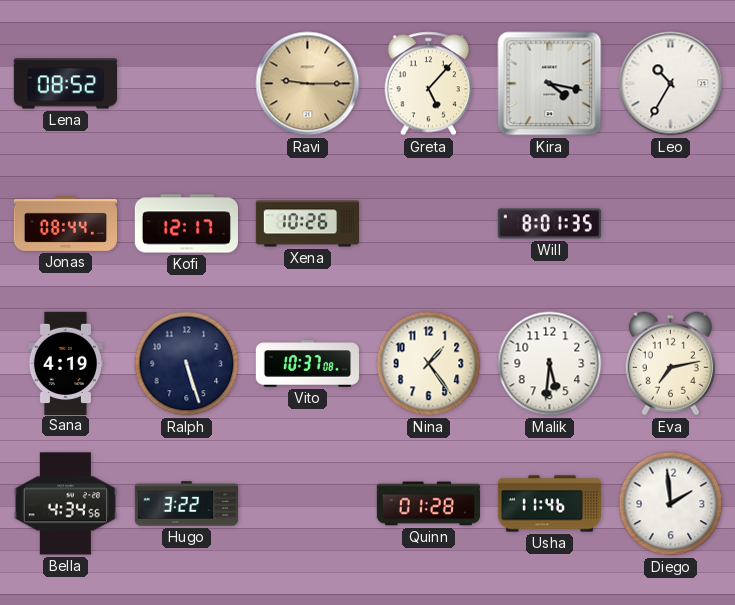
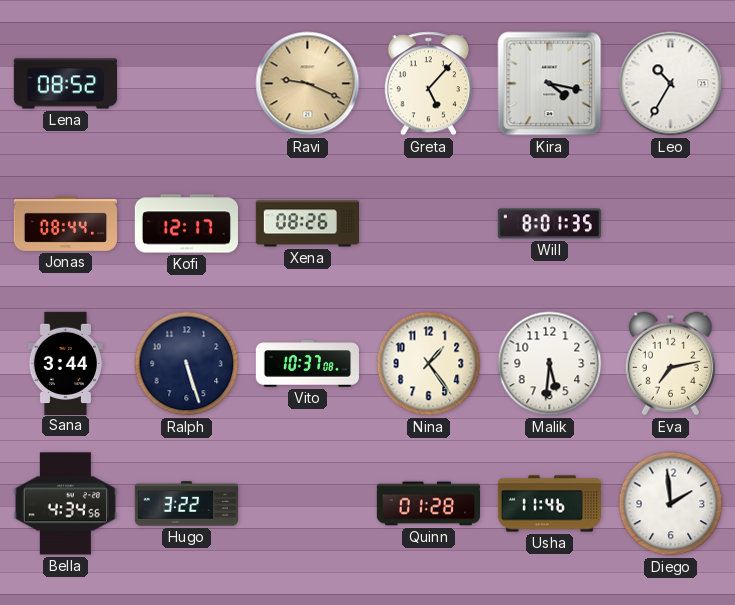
Ravi: 9:15 -> 9:19
Xena: 10:26 -> 08:26
Sana: 4:19 -> 3:44
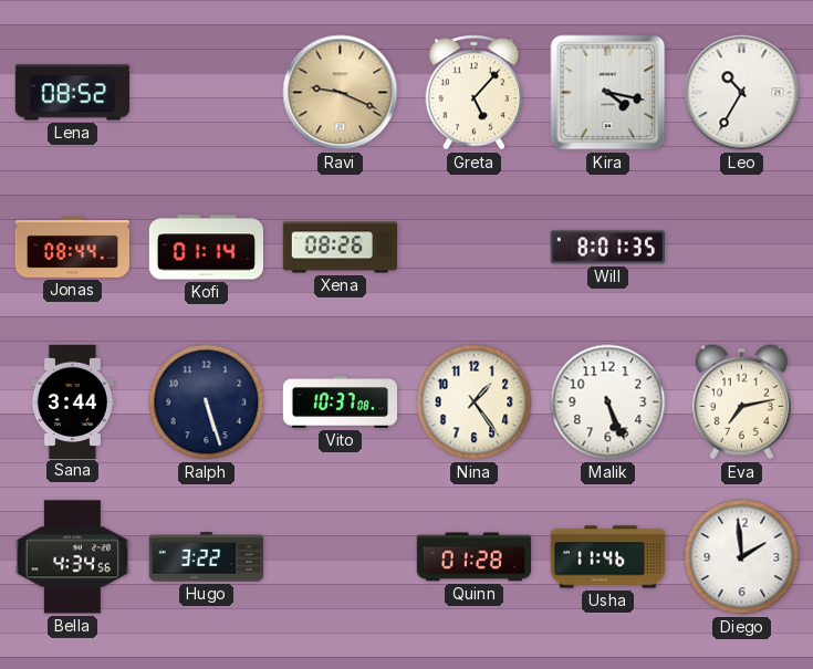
Kofi: 12:17 -> 01:14
Malik: 5:31 -> 5:26
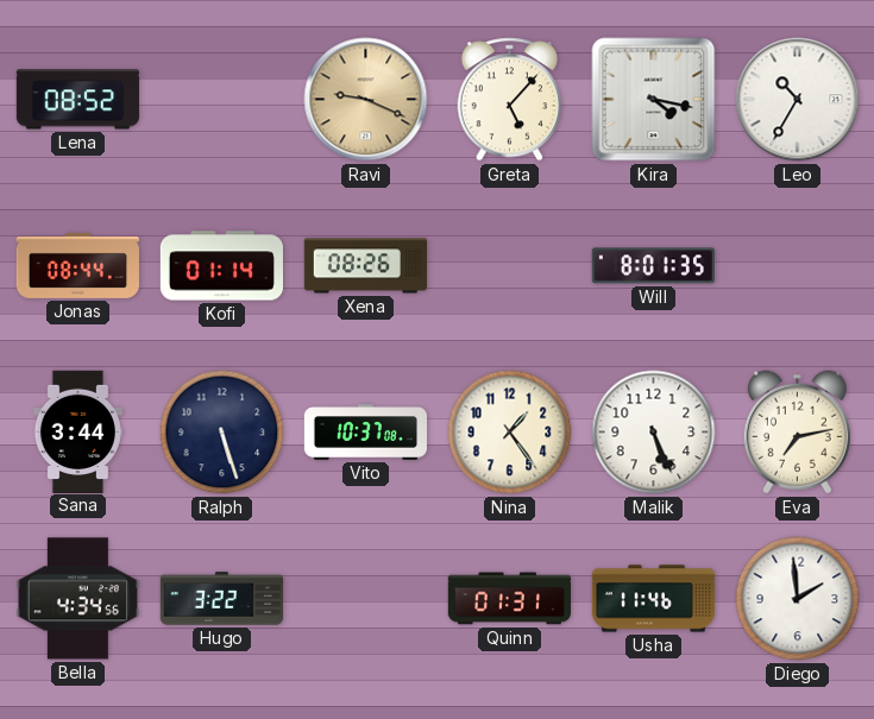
Quinn: 01:28 -> 01:31
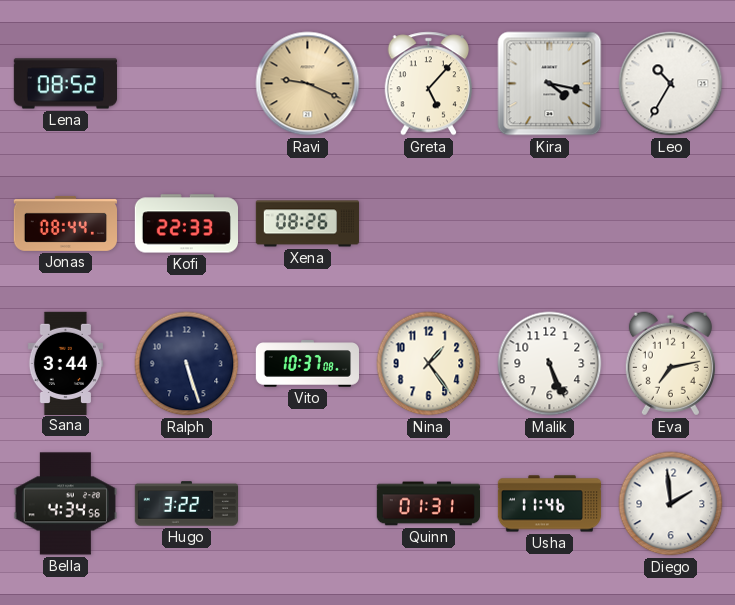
Kofi: 01:14 -> 22:33
Will: 8:01 -> none
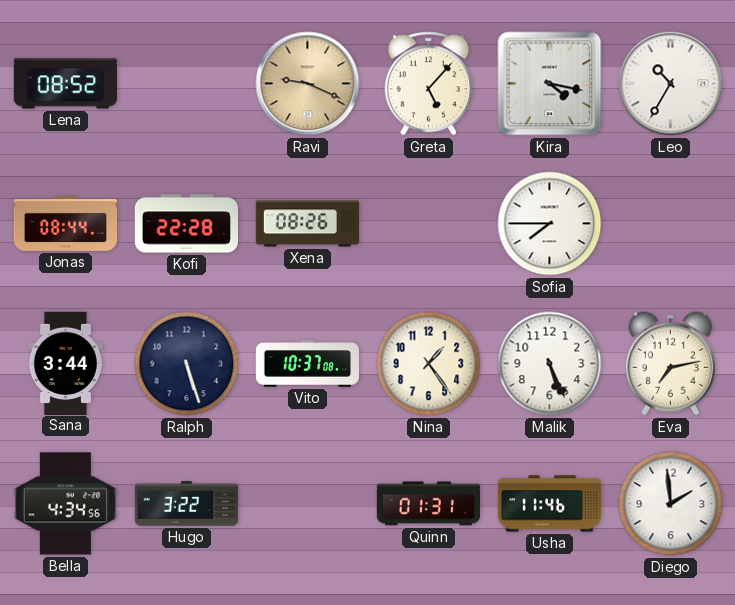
Kofi: 22:33 -> 22:28
Sofia: none -> 7:45
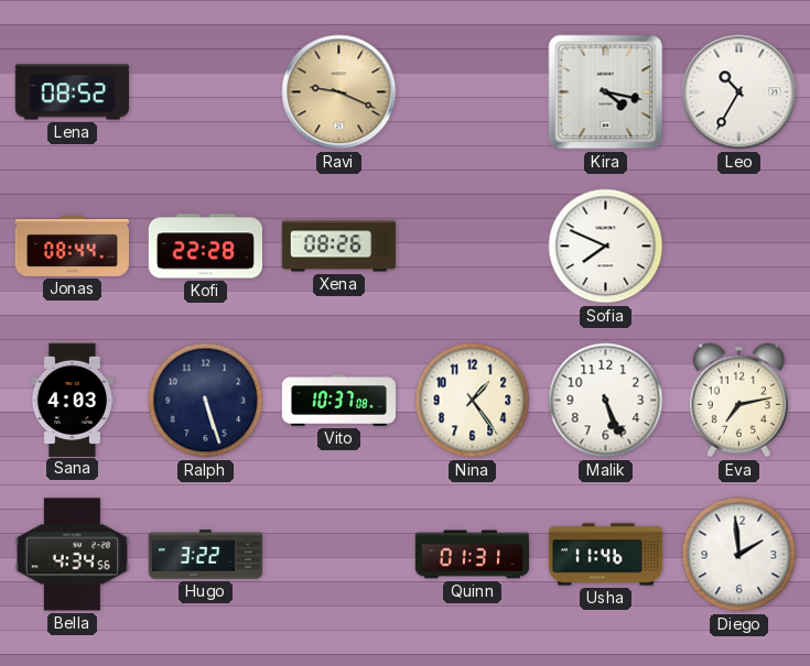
Greta: 5:07 -> none
Sofia: 7:45 -> 7:49
Sana: 3:44 -> 4:03
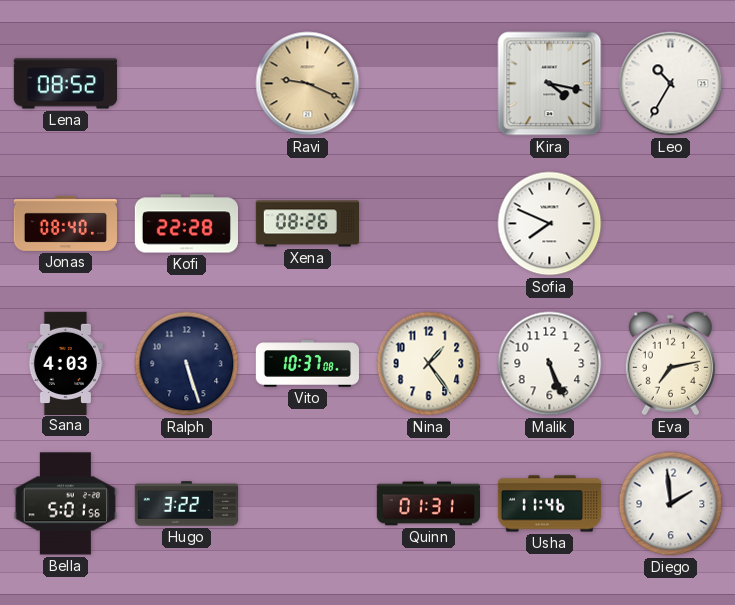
Jonas: 08:44 -> 08:40
Bella: 4:34 -> 5:01
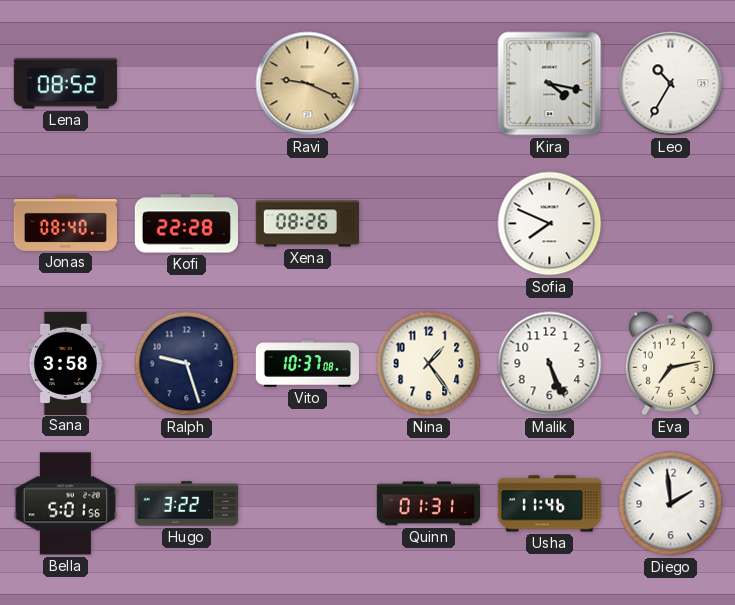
Sana: 4:03 -> 3:58
Ralph: 5:27 -> 9:27
